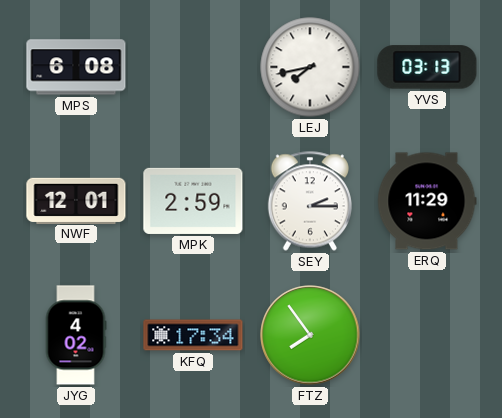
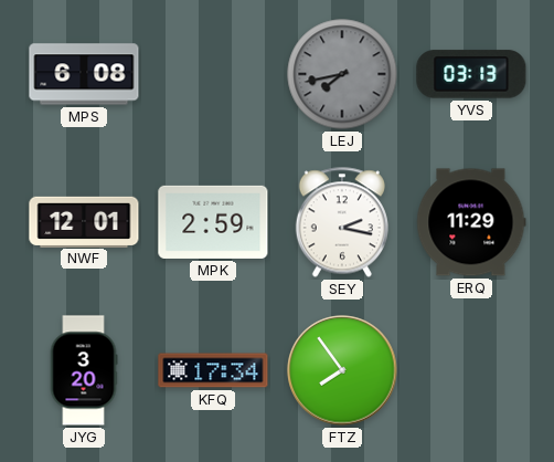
LEJ dial: white -> grey
SEY: 2:15 -> 2:17
JYG: 4:02 -> 3:20
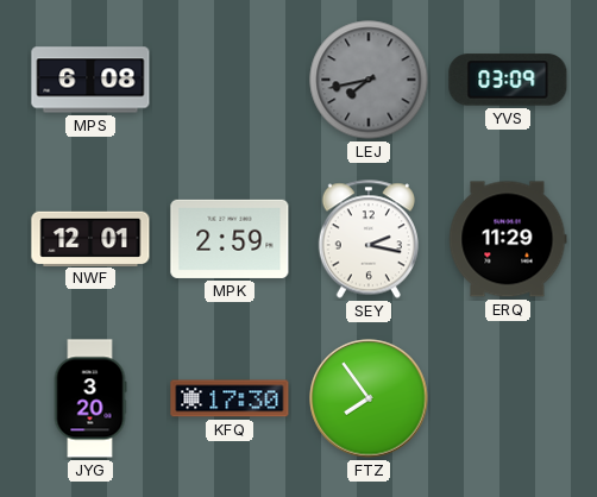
YVS: 03:13 -> 03:09
KFQ: 17:34 -> 17:30
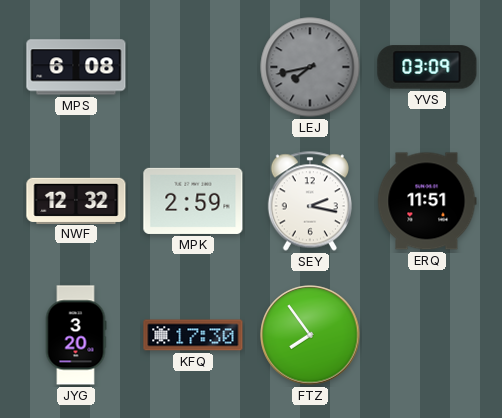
NWF: 12:01 -> 12:32
ERQ: 11:29 -> 11:51
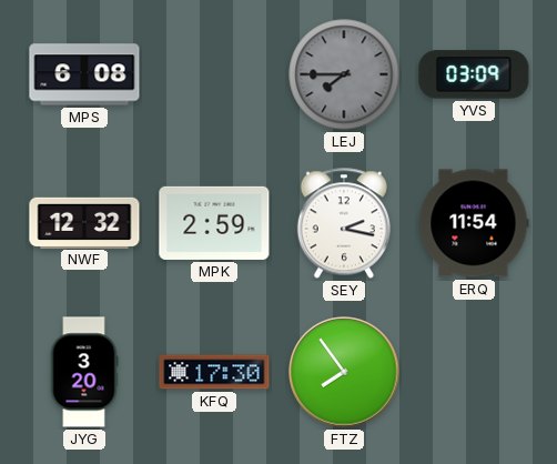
LEJ: 7:43 -> 7:45
ERQ: 11:51 -> 11:54
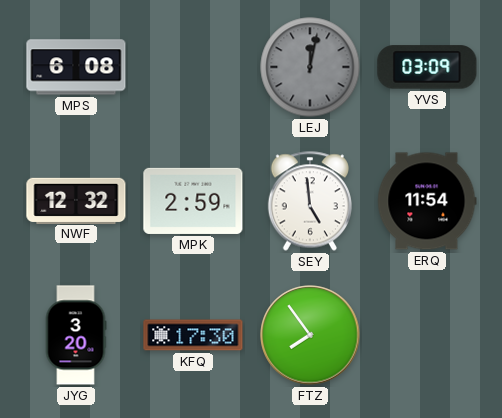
LEJ: 7:45 -> 12:02
SEY: 2:17 -> 4:59
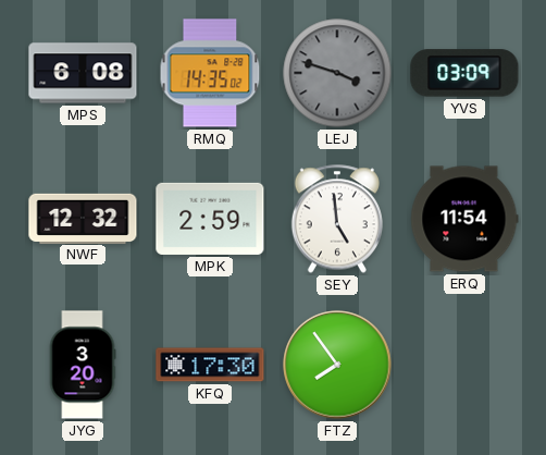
RMQ: none -> 14:35
LEJ: 12:02 -> 3:48
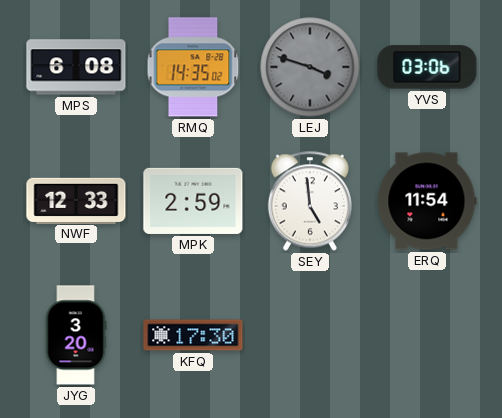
YVS: 03:09 -> 03:06
NWF: 12:32 -> 12:33
FTZ: 7:54 -> none
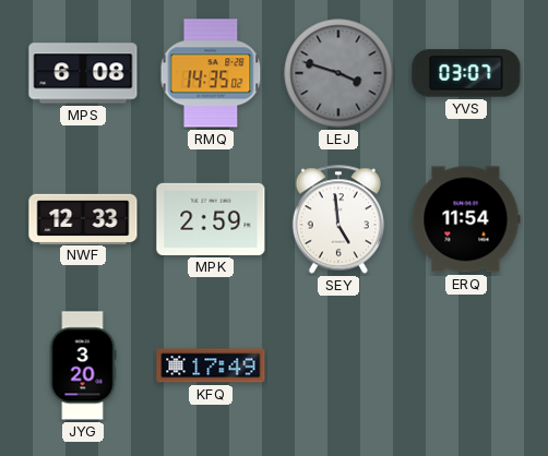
YVS: 03:06 -> 03:07
KFQ: 17:30 -> 17:49
